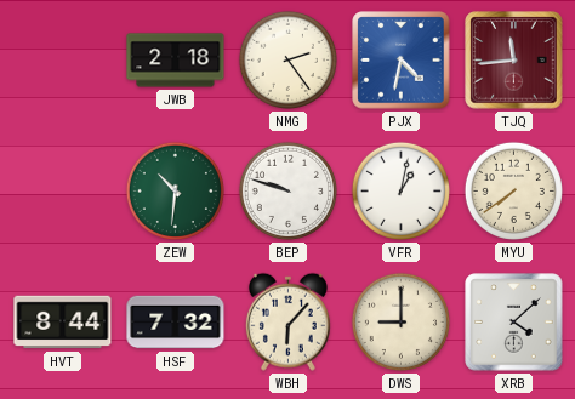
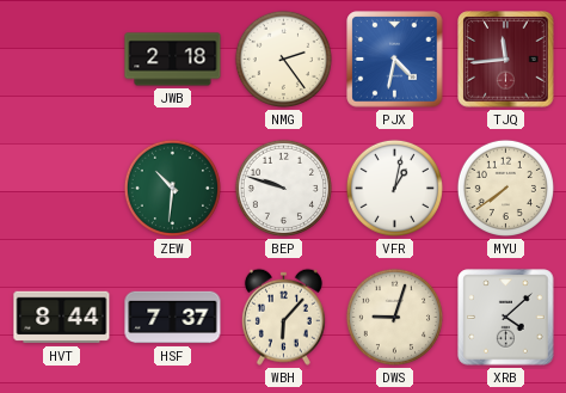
HSF: 7:32 -> 7:37
DWS: 9:00 -> 9:03
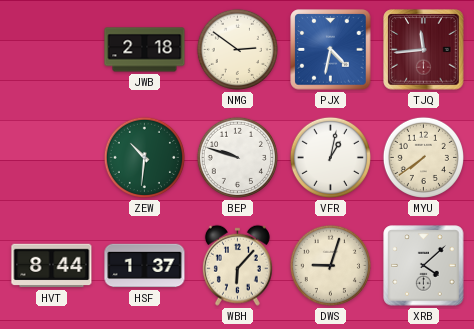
NMG: 2:24 -> 2:51
HSF: 7:37 -> 1:37
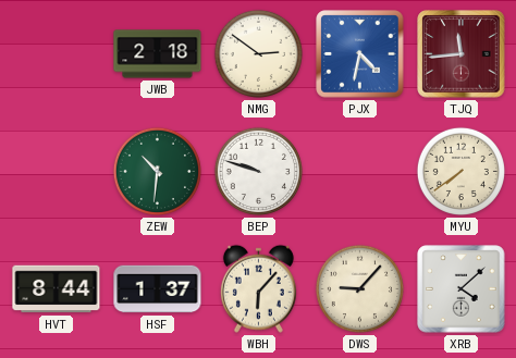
VFR: 1:02 -> none
DWS: 9:03 -> 9:07
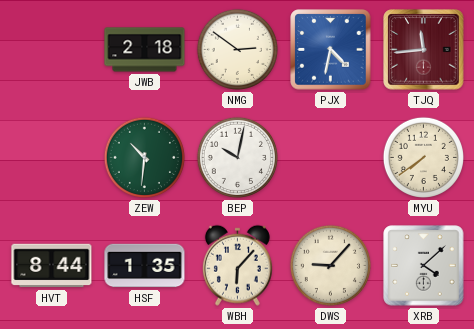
BEP: 9:48 -> 10:02
HSF: 1:37 -> 1:35
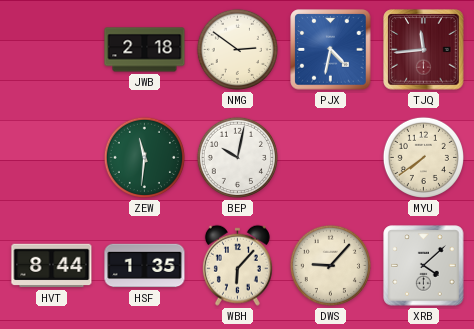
ZEW: 10:31 -> 11:31
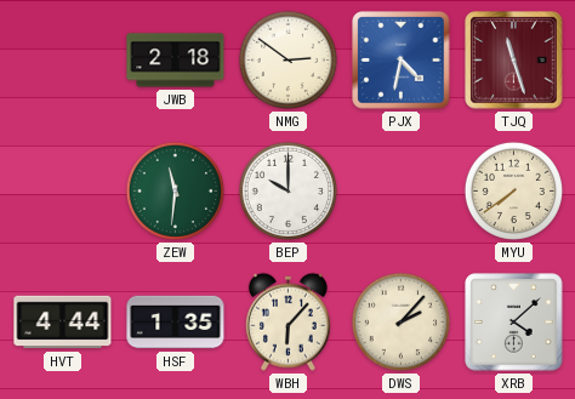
TJQ: 11:44 -> 11:27
BEP: 10:02 -> 10:00
HVT: 8:44 -> 4:44
DWS: 9:07 -> 2:07
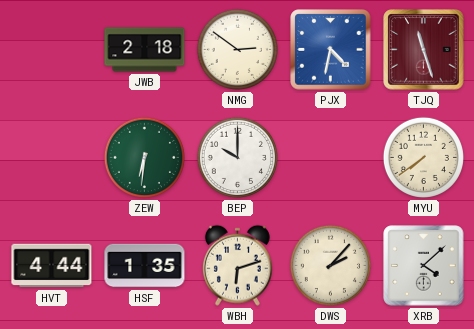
ZEW: 11:31 -> 6:31
WBH: 6:07 -> 6:12
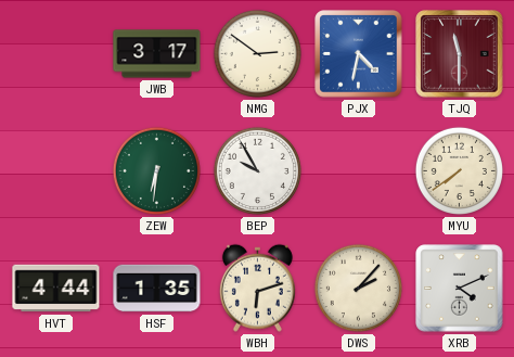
JWB: 2:18 -> 3:17
TJQ: 11:27 -> 11:30
BEP: 10:00 -> 9:55
XRB: 4:08 -> 4:11
